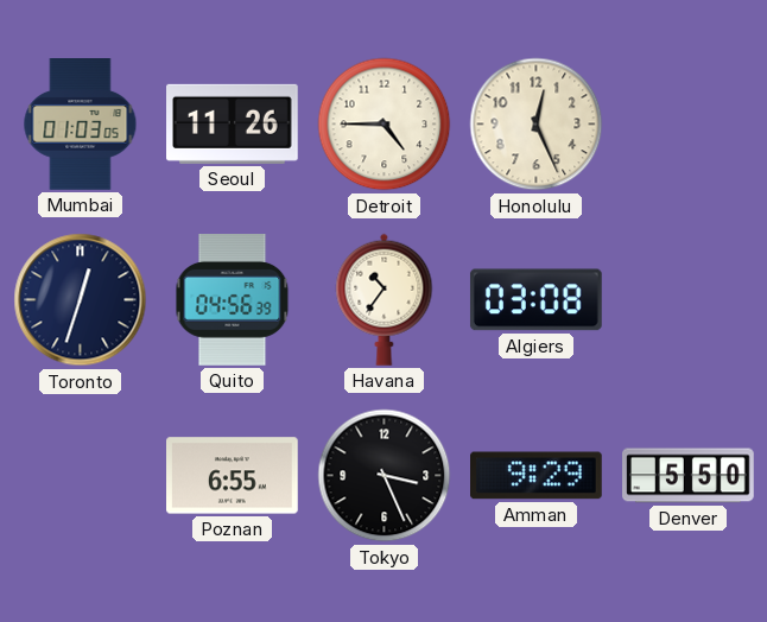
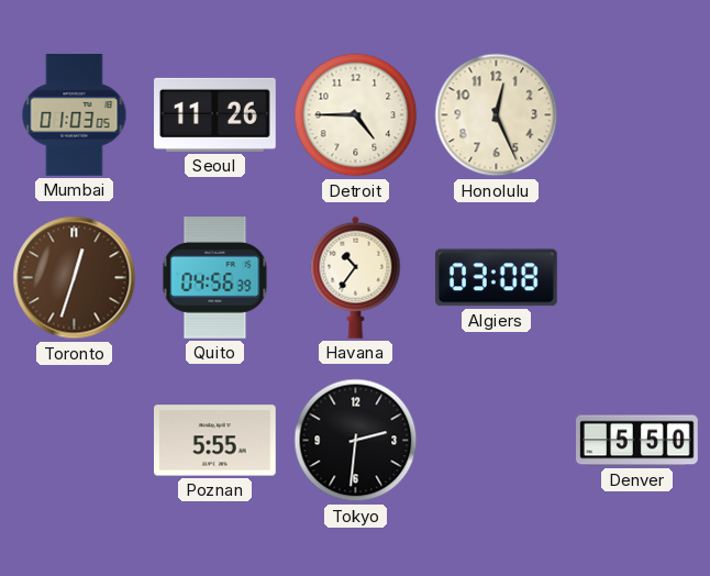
Toronto dial: navy -> brown
Poznan: 6:55 -> 5:55
Tokyo: 3:26 -> 2:31
Amman: 9:29 -> none
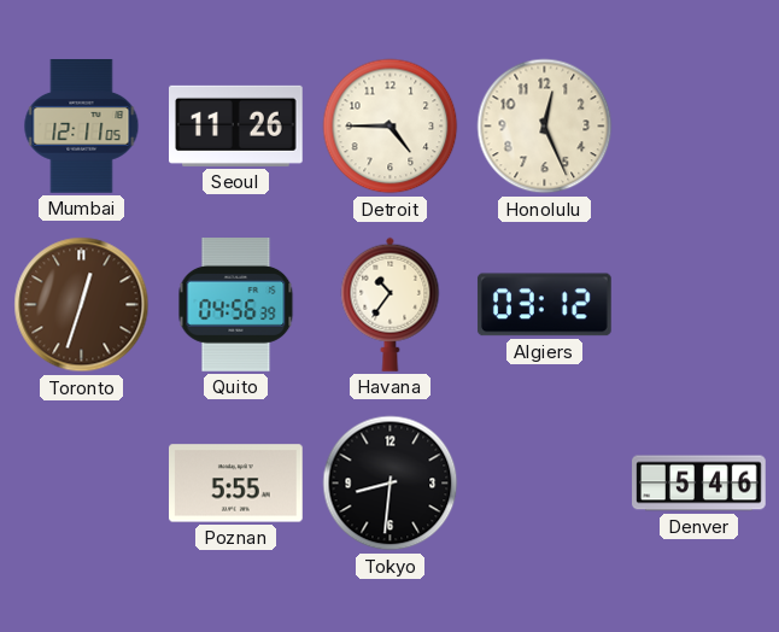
Mumbai: 01:03 -> 12:11
Algiers: 03:08 -> 03:12
Tokyo: 2:31 -> 8:31
Denver: 5:50 -> 5:46
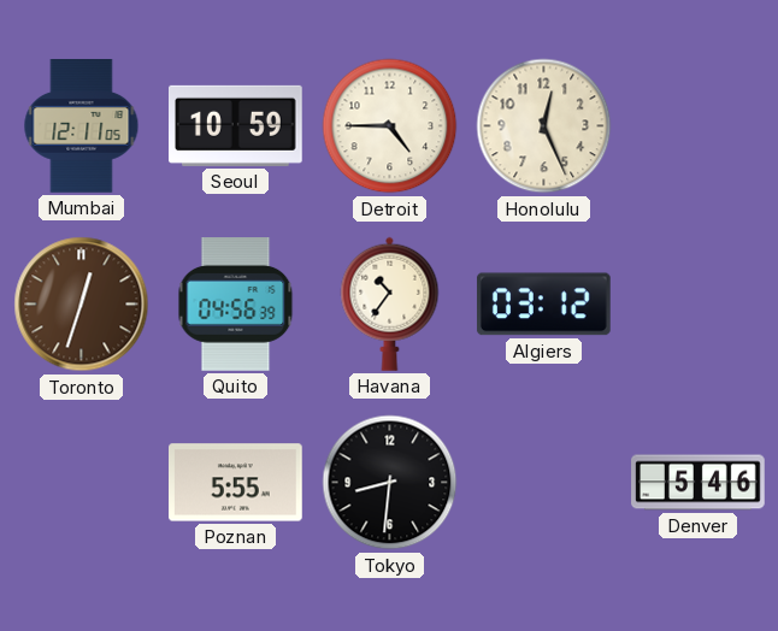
Seoul: 11:26 -> 10:59
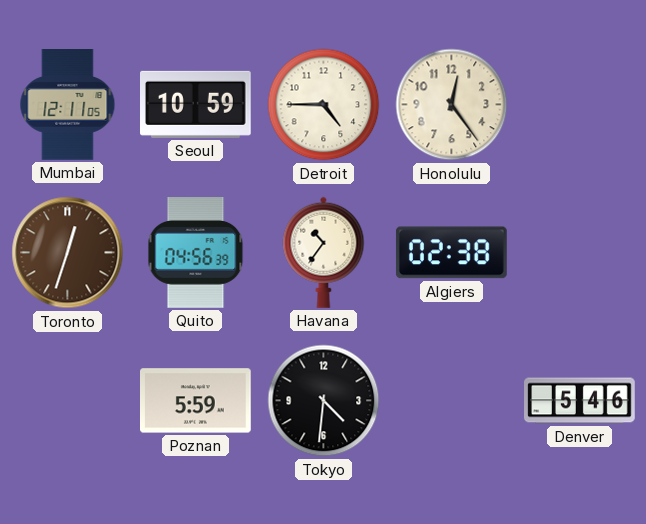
Honolulu: 12:26 -> 12:24
Algiers: 03:12 -> 02:38
Poznan: 5:55 -> 5:59
Tokyo: 8:31 -> 4:31
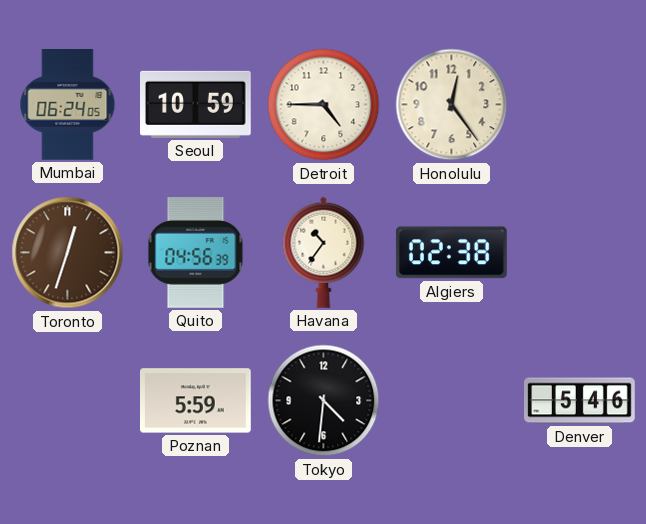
Mumbai: 12:11 -> 06:24
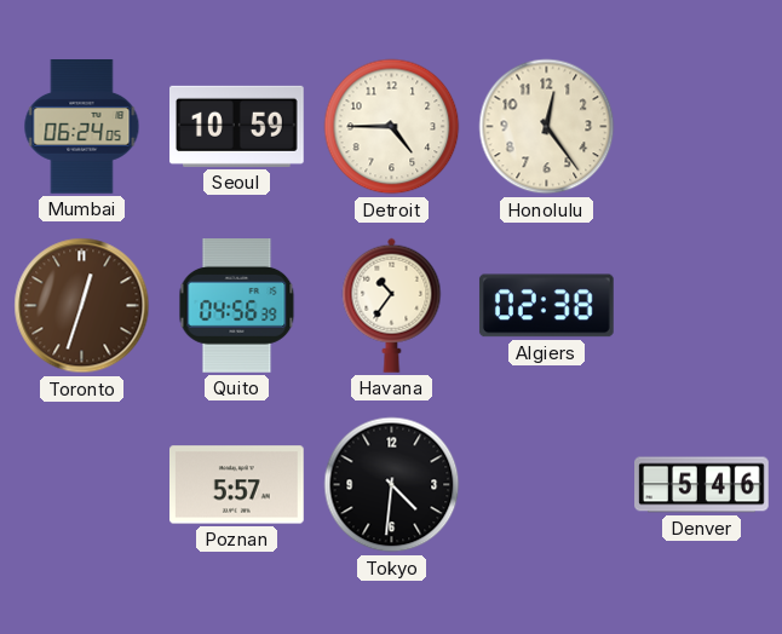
Poznan: 5:59 -> 5:57
